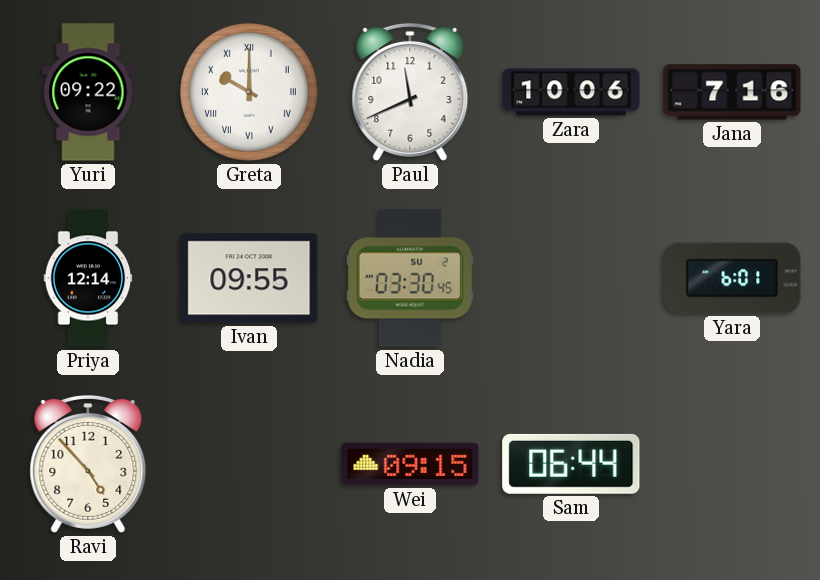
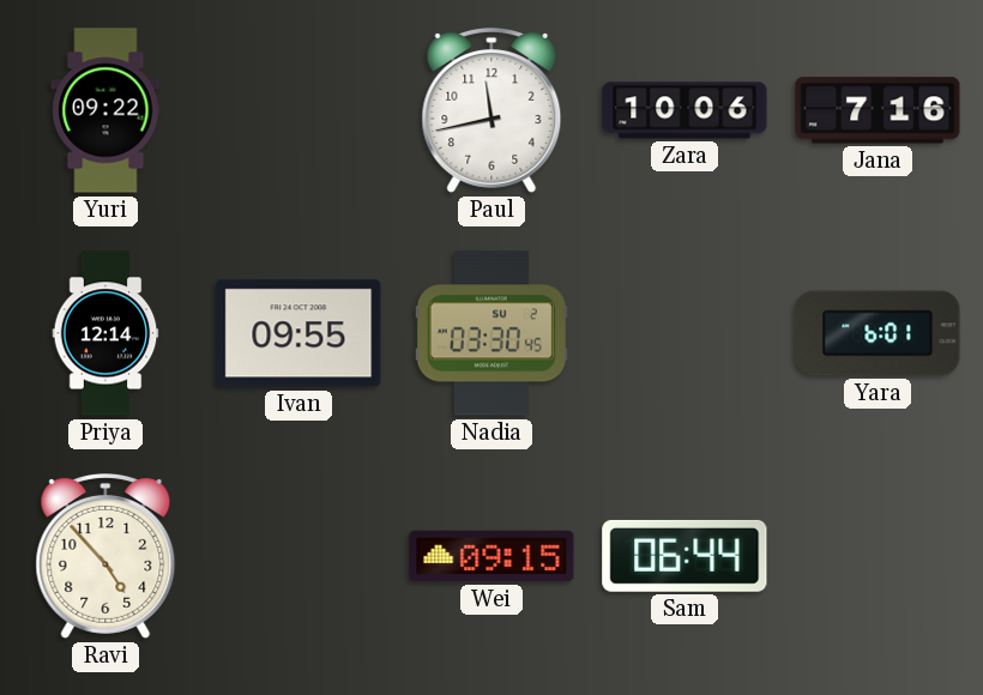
Greta: 10:00 -> none
Paul: 11:41 -> 11:43
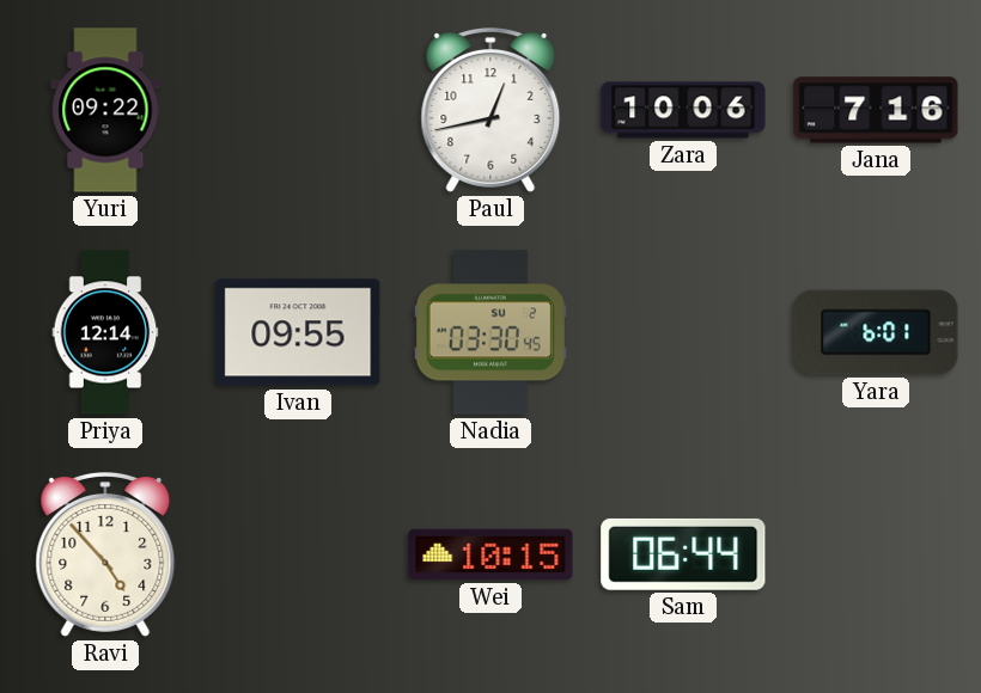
Paul: 11:43 -> 12:43
Wei: 09:15 -> 10:15
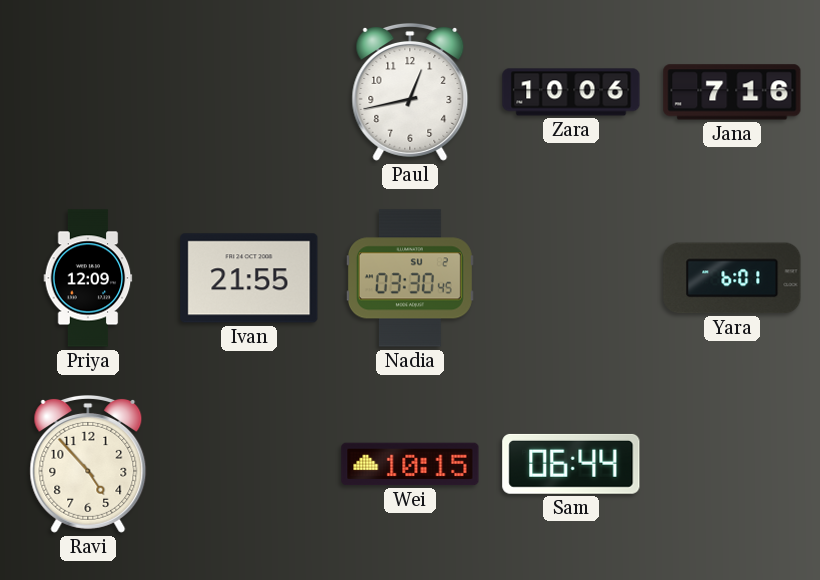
Yuri: 09:22 -> none
Priya: 12:14 -> 12:09
Ivan: 09:55 -> 21:55
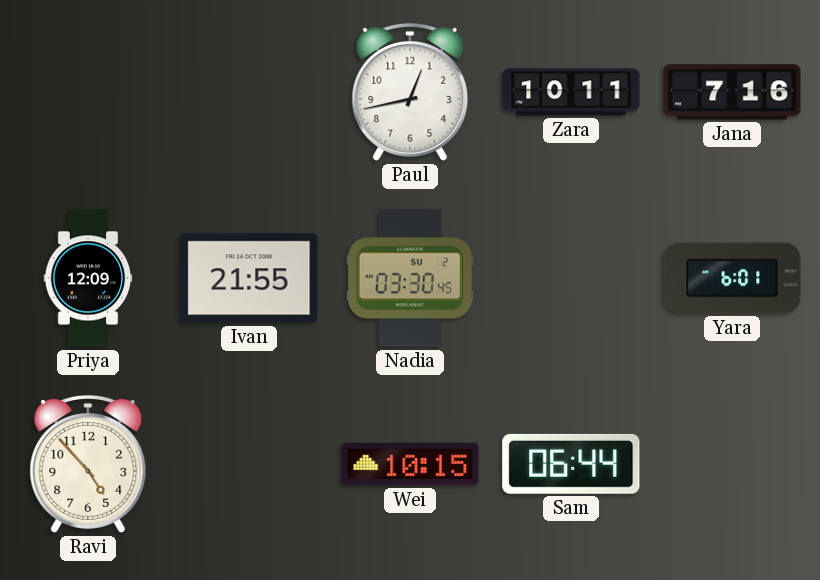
Zara: 10:06 -> 10:11
